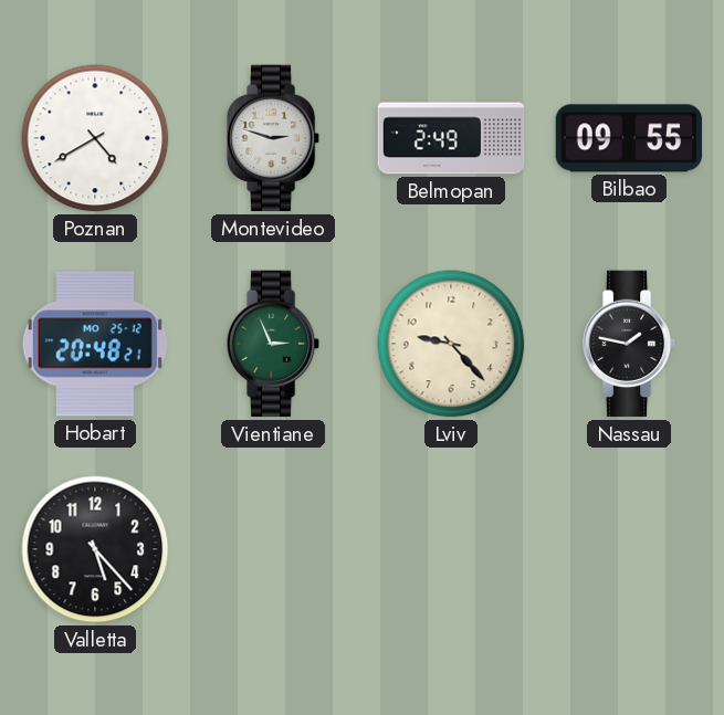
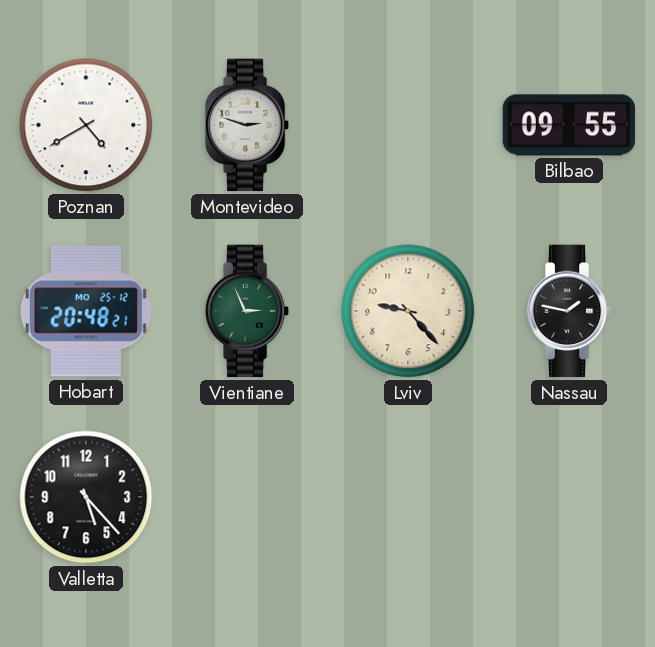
Belmopan: 2:49 -> none
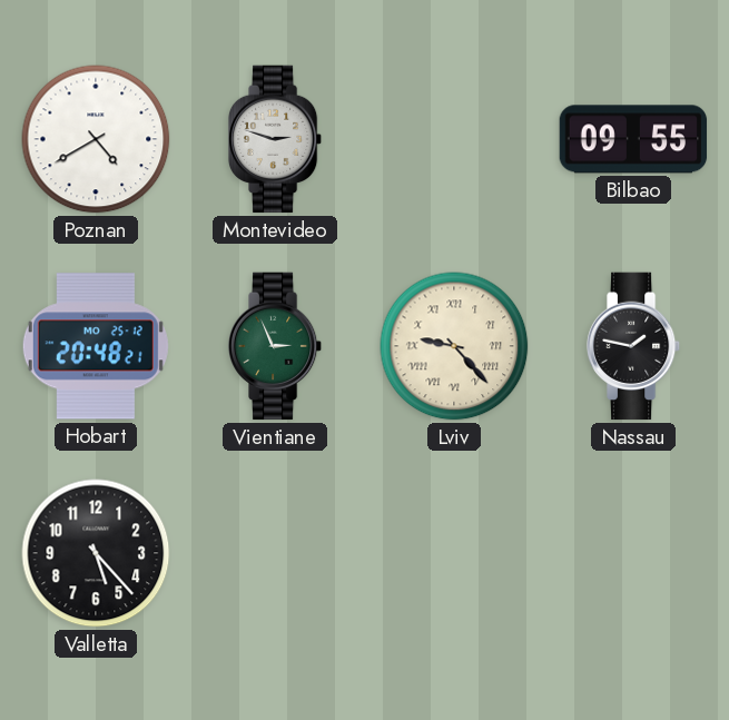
Lviv numerals: Arabic -> Roman
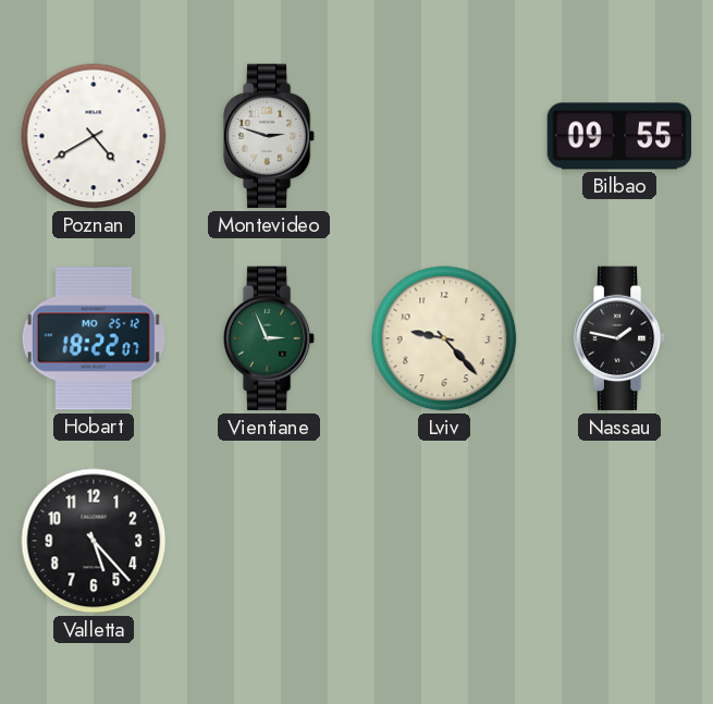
Hobart: 20:48 -> 18:22
Lviv numerals: Roman -> Arabic
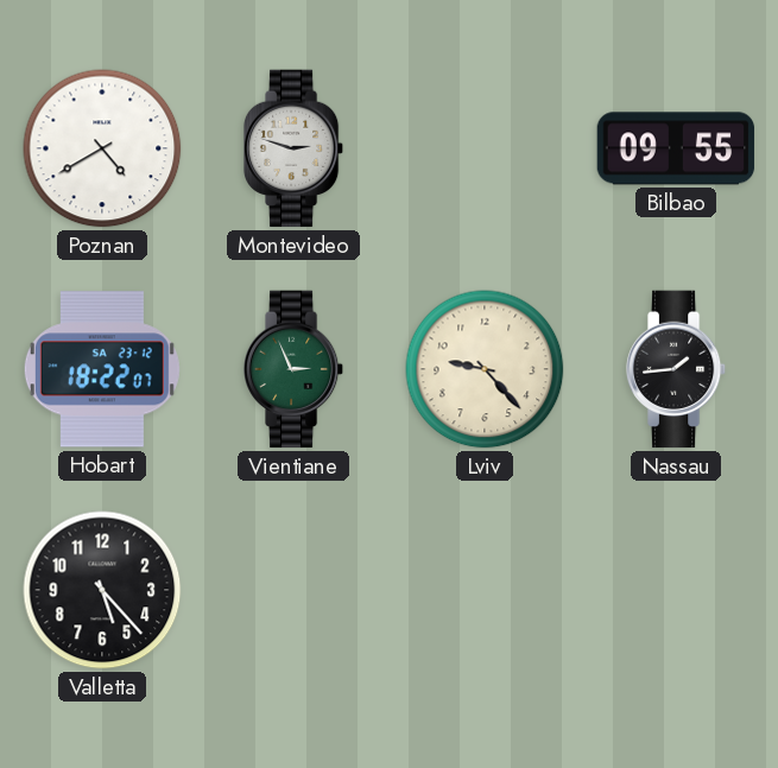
Hobart date: MO 25-12 -> SA 23-12
Nassau: 1:47 -> 1:44
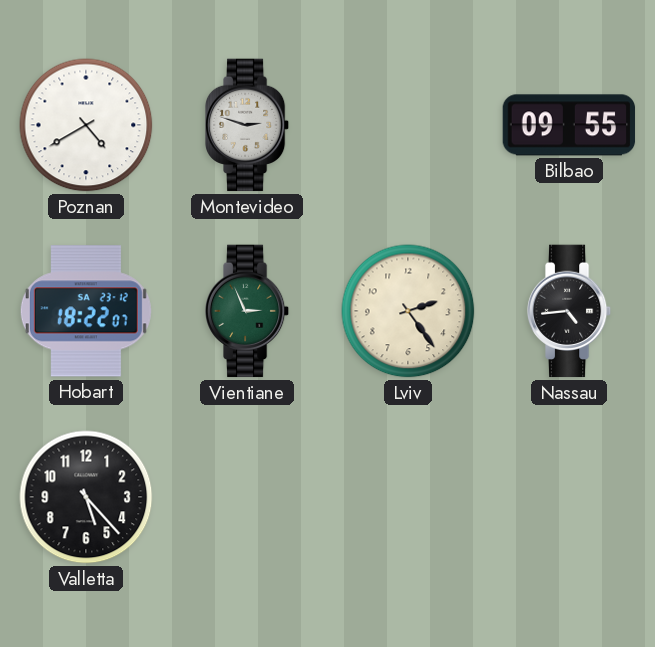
Lviv: 9:23 -> 2:24
Nassau: 1:44 -> 4:44
